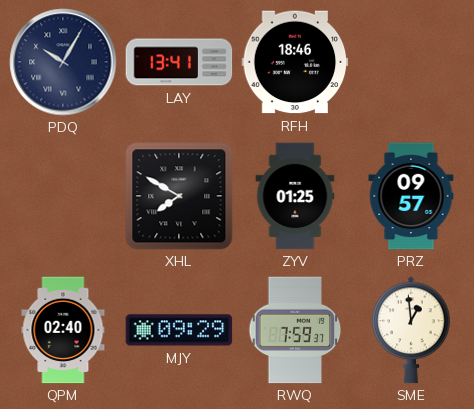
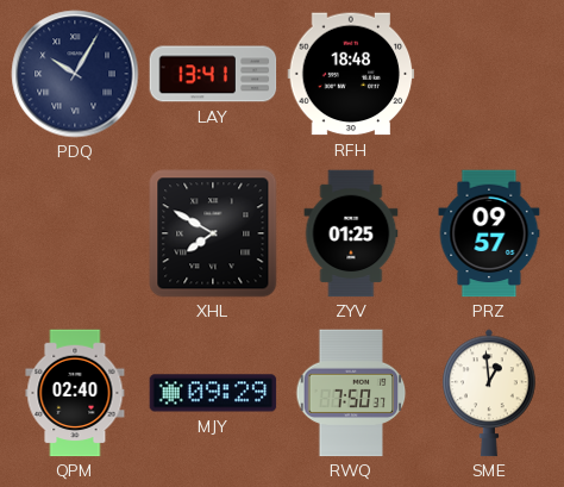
RFH: 18:46 -> 18:48
RWQ: 7:59 -> 7:50
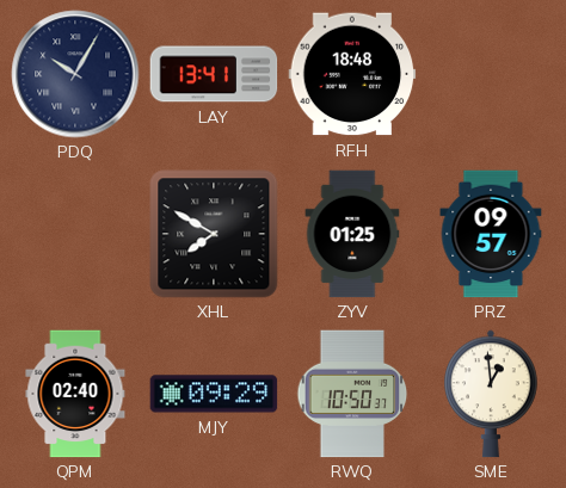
RWQ: 7:50 -> 10:50
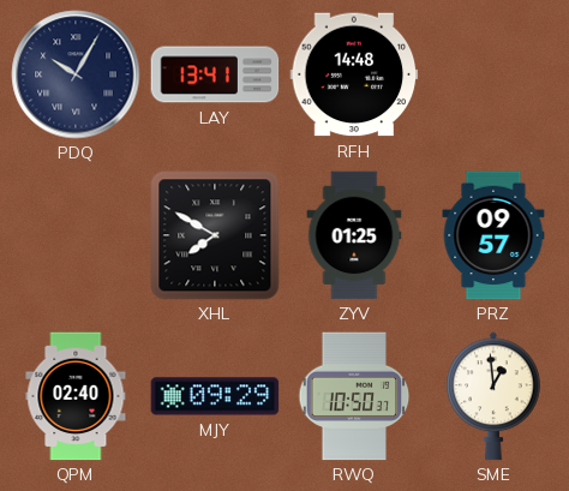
RFH: 18:48 -> 14:48
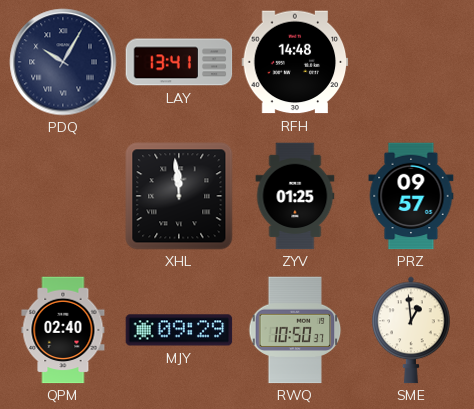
XHL: 7:50 -> 11:59
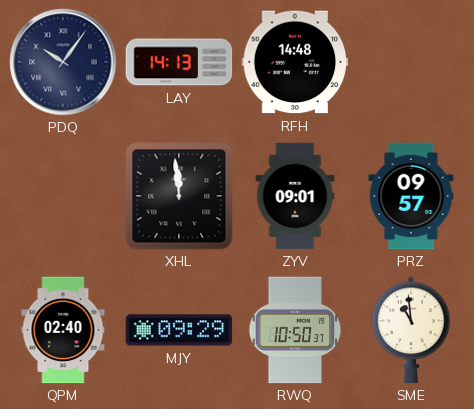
PDQ: 10:05 -> 10:06
LAY: 13:41 -> 14:13
ZYV: 01:25 -> 09:01
SME: 12:59 -> 10:59
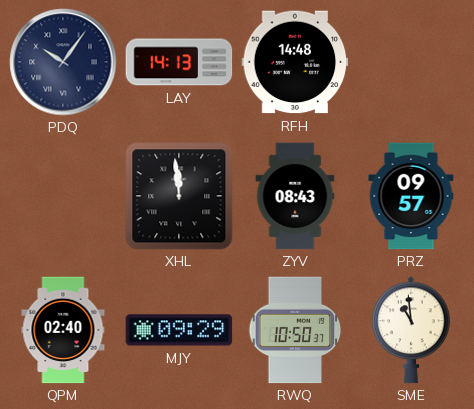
ZYV: 09:01 -> 08:43
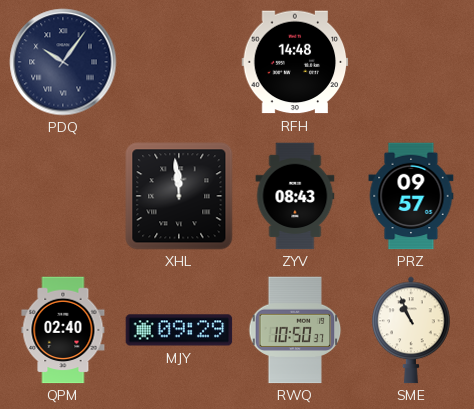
LAY: 14:13 -> none
SME: 10:59 -> 10:56
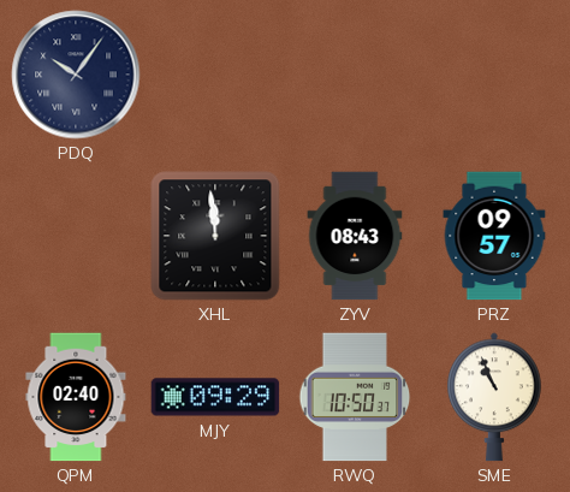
RFH: 14:48 -> none
